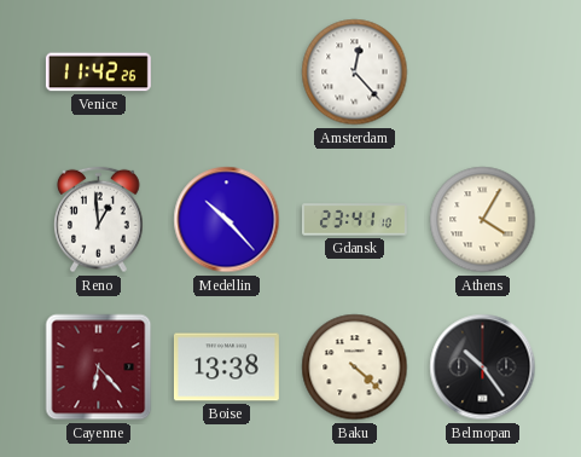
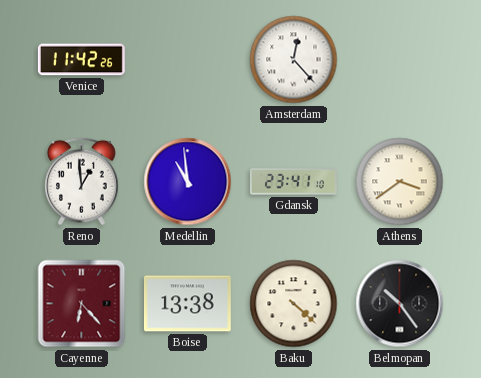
Medellin: 10:23 -> 10:59
Athens: 4:05 -> 3:39
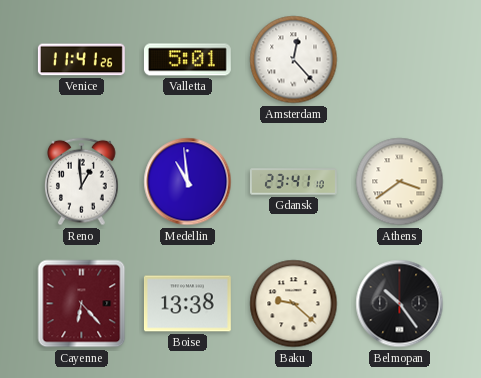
Venice: 11:42 -> 11:41
Valletta: none -> 5:01
Baku: 4:22 -> 9:22
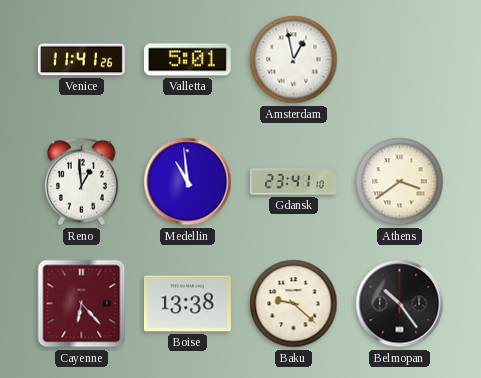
Amsterdam: 12:23 -> 12:58
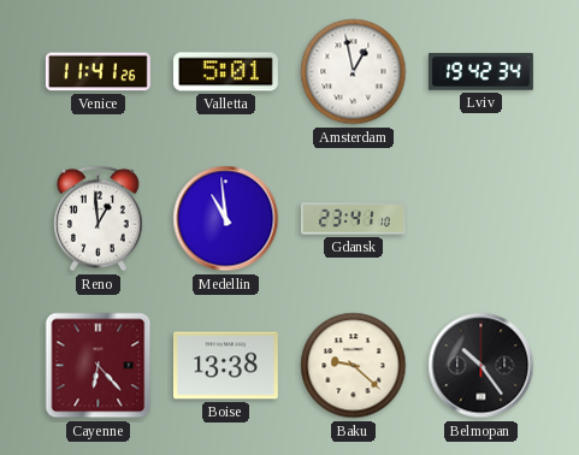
Lviv: none -> 19:42
Athens: 3:39 -> none
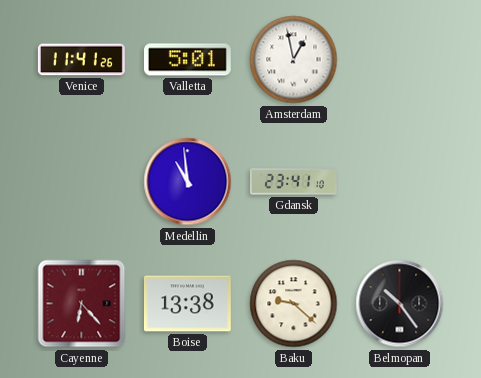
Lviv: 19:42 -> none
Reno: 12:59 -> none
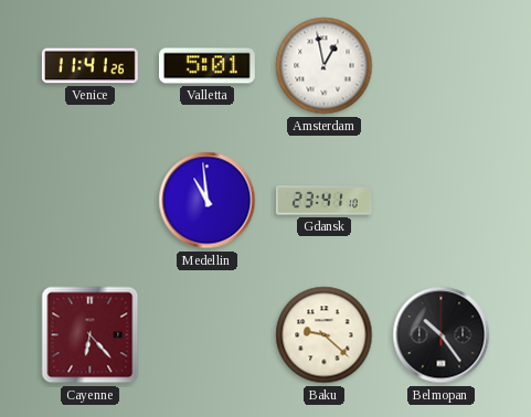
Boise: 13:38 -> none
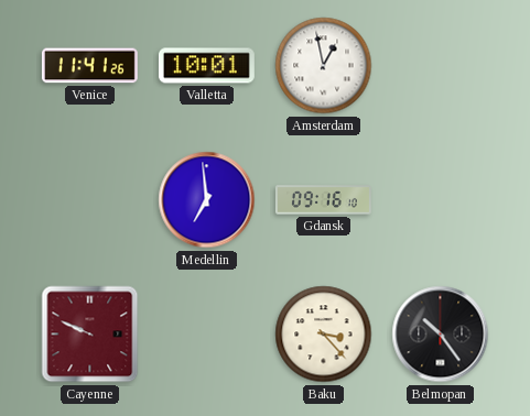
Valletta: 5:01 -> 10:01
Medellin: 10:59 -> 6:59
Gdansk: 23:41 -> 09:16
Cayenne: 6:23 -> 9:49
Baku: 9:22 -> 3:23
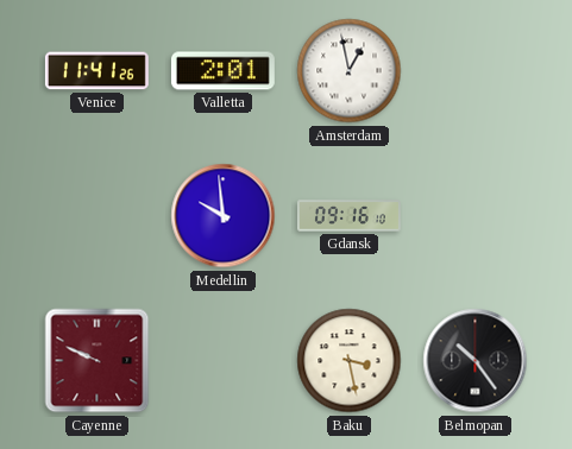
Valletta: 10:01 -> 2:01
Medellin: 6:59 -> 9:59
Baku: 3:23 -> 3:28
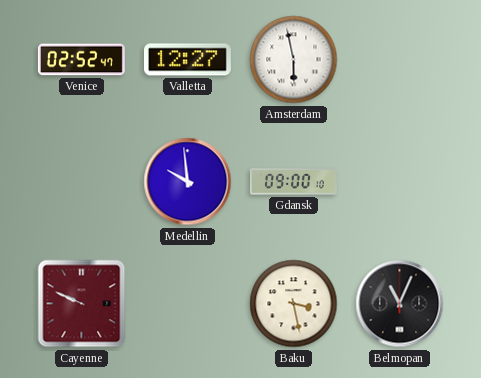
Venice: 11:41 -> 02:52
Valletta: 2:01 -> 12:27
Amsterdam: 12:58 -> 5:58
Gdansk: 09:16 -> 09:00
Belmopan: 10:24 -> 11:04
